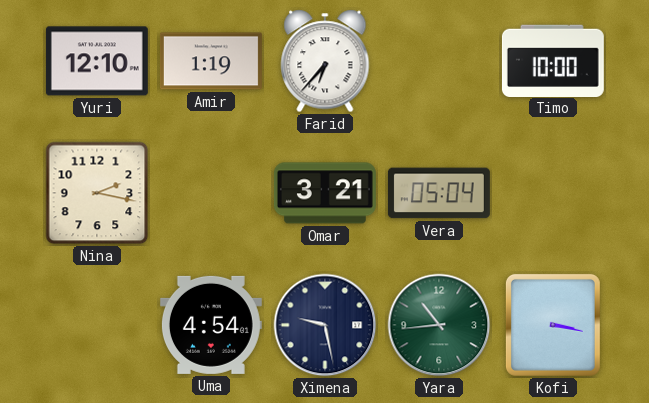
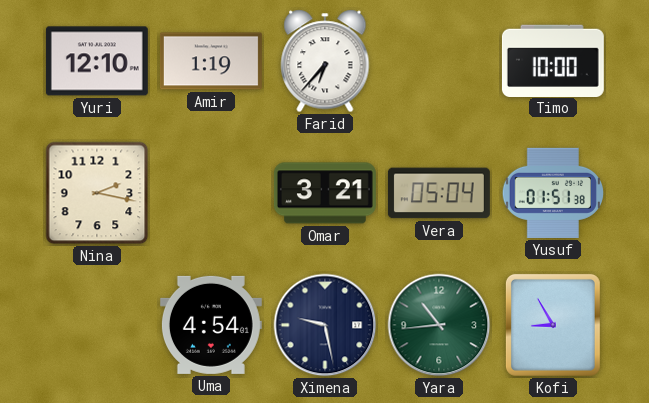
Yusuf: none -> 01:51
Kofi: 3:17 -> 8:55
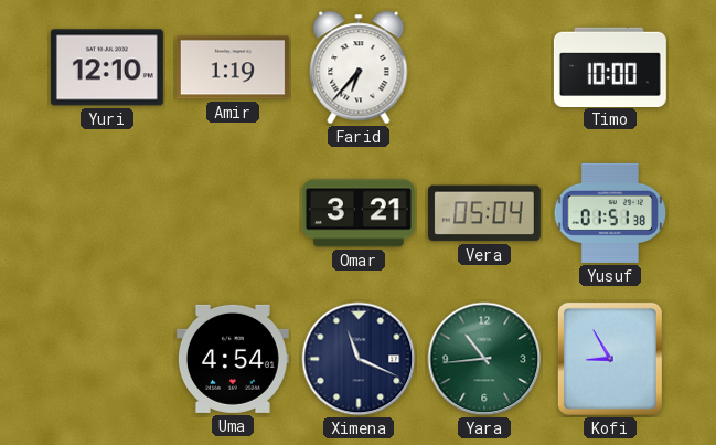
Nina: 2:17 -> none
Ximena: 9:28 -> 11:19
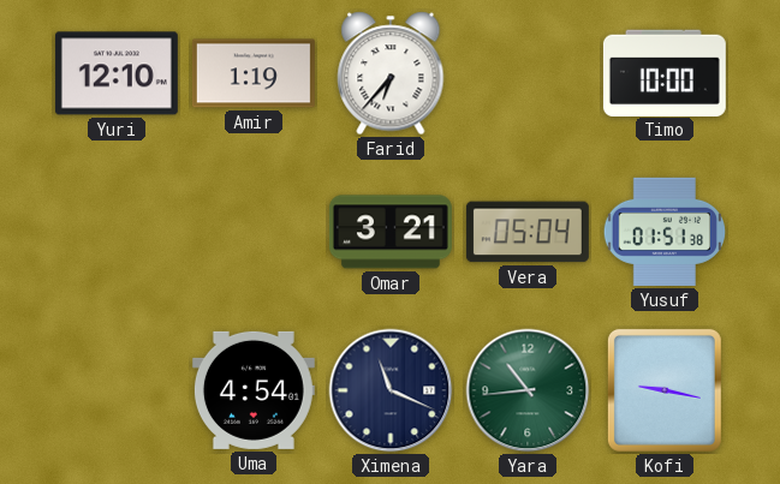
Kofi: 8:55 -> 9:17
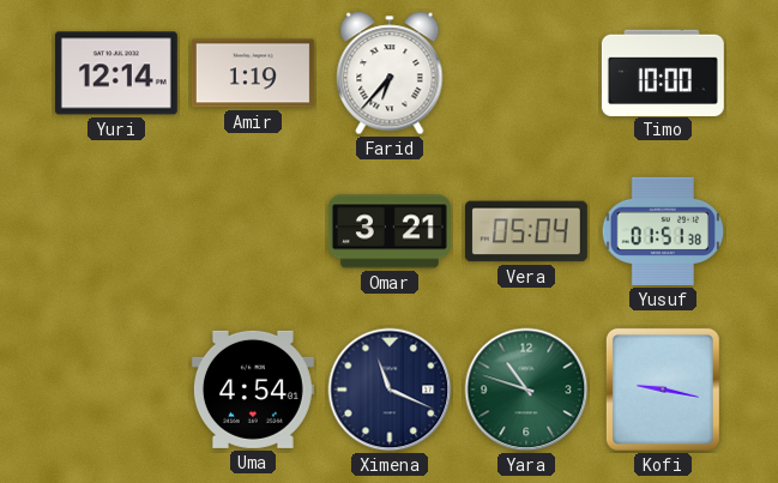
Yuri: 12:10 -> 12:14
Yara: 10:44 -> 10:48
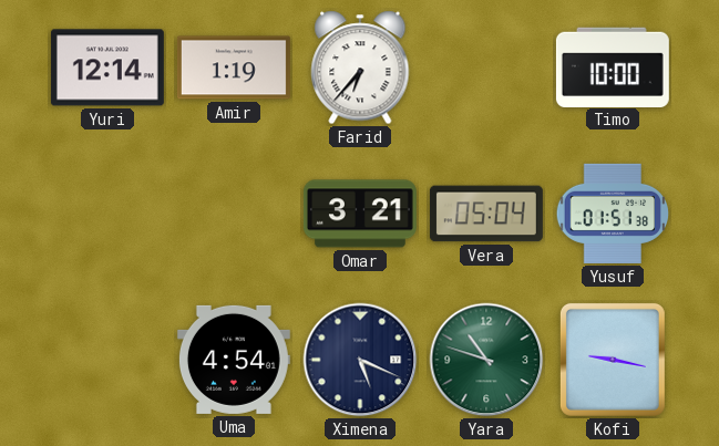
Ximena: 11:19 -> 5:19
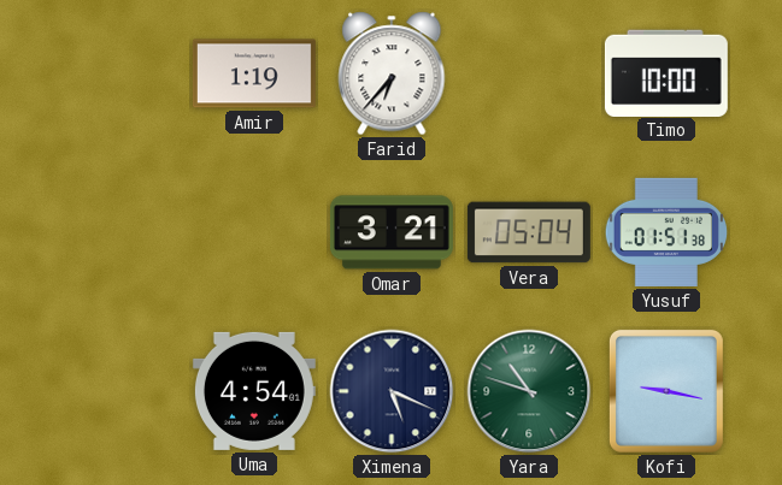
Yuri: 12:14 -> none
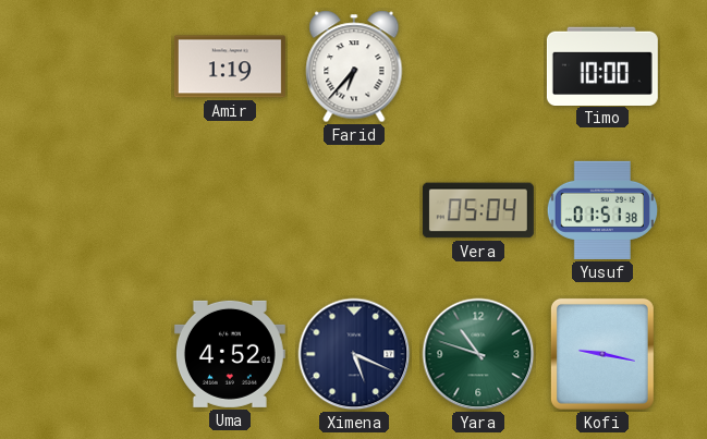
Omar: 3:21 -> none
Uma: 4:54 -> 4:52
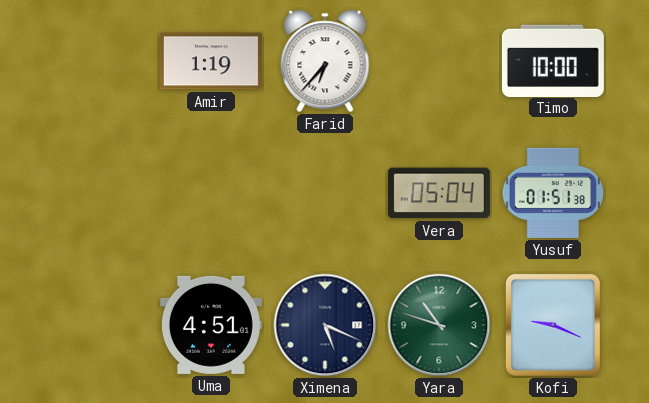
Uma: 4:52 -> 4:51
Kofi: 9:17 -> 9:19
